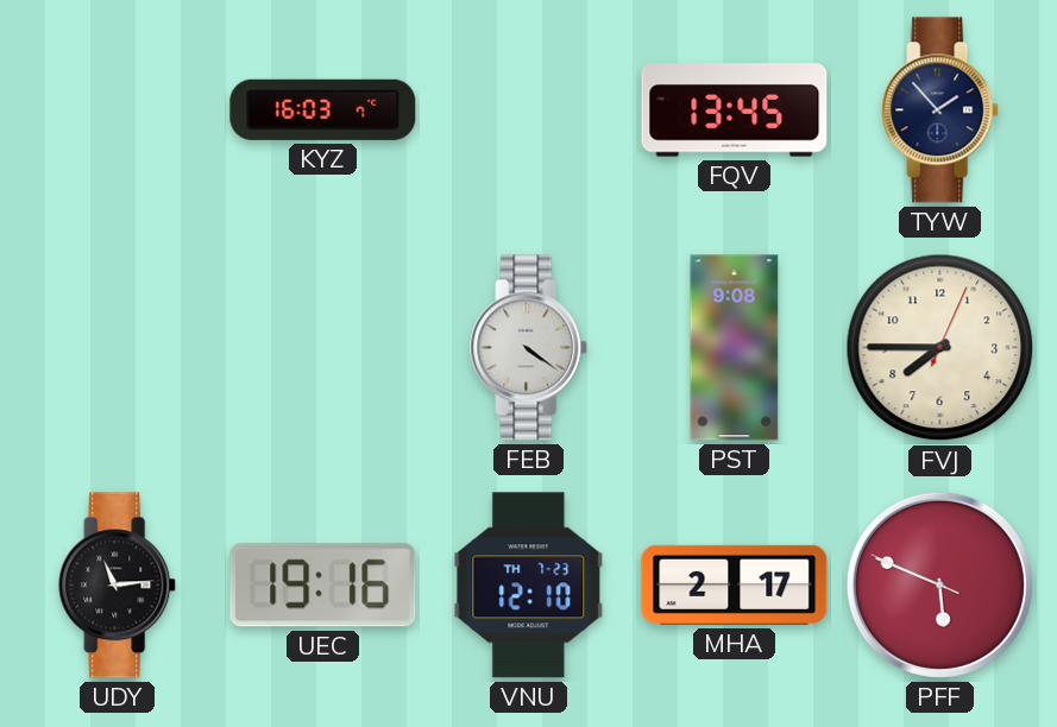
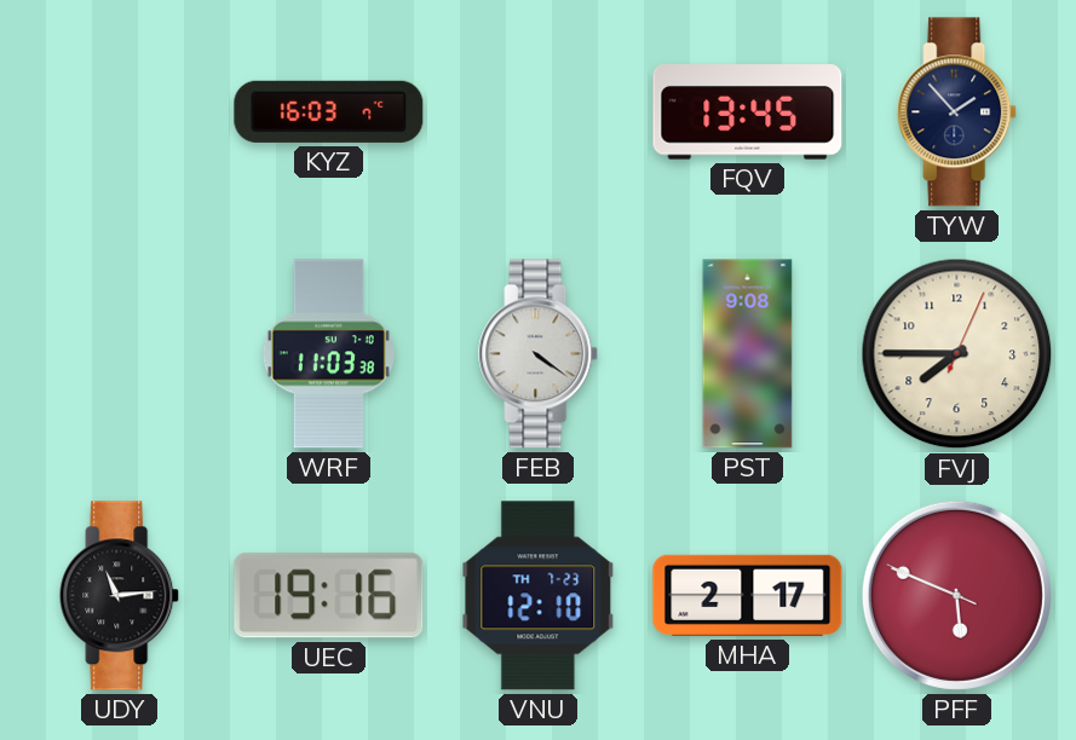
WRF: none -> 11:03
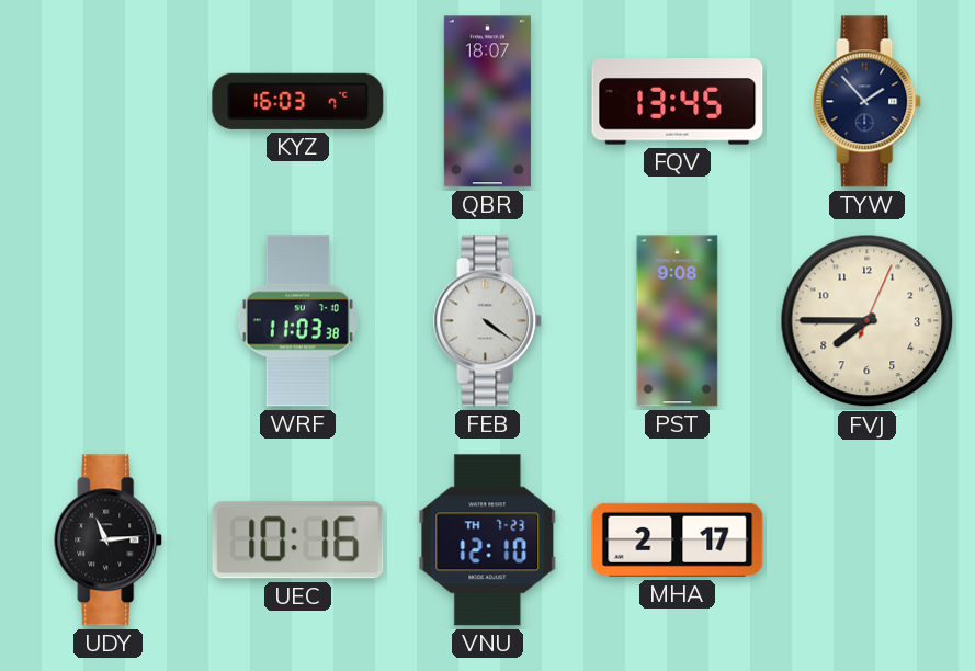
QBR: none -> 18:07
UEC: 19:16 -> 10:16
PFF: 5:48 -> none
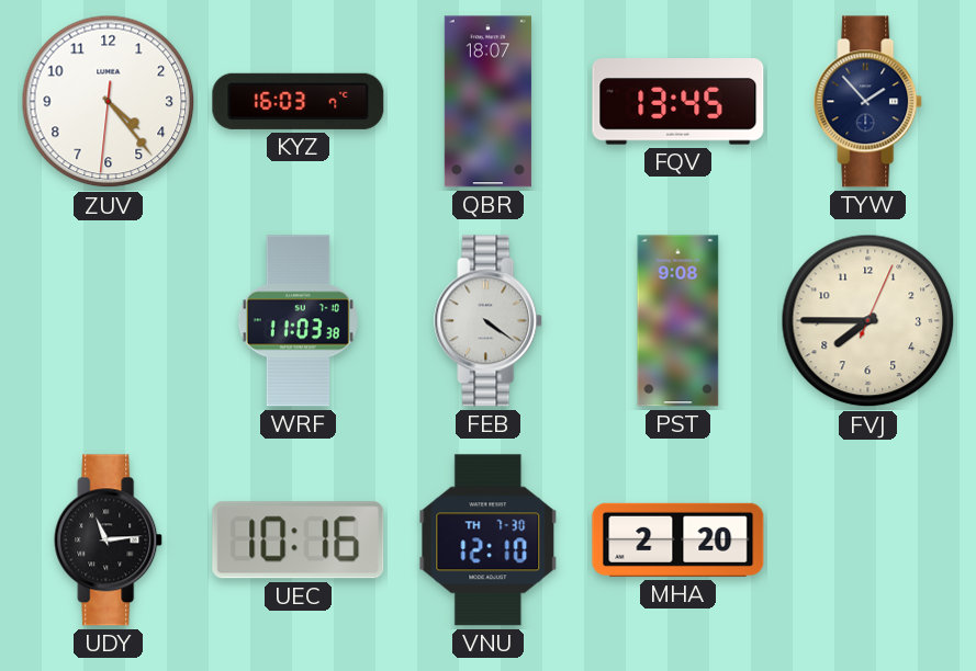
ZUV: none -> 4:23
VNU date: TH 7-23 -> TH 7-30
MHA: 2:17 -> 2:20
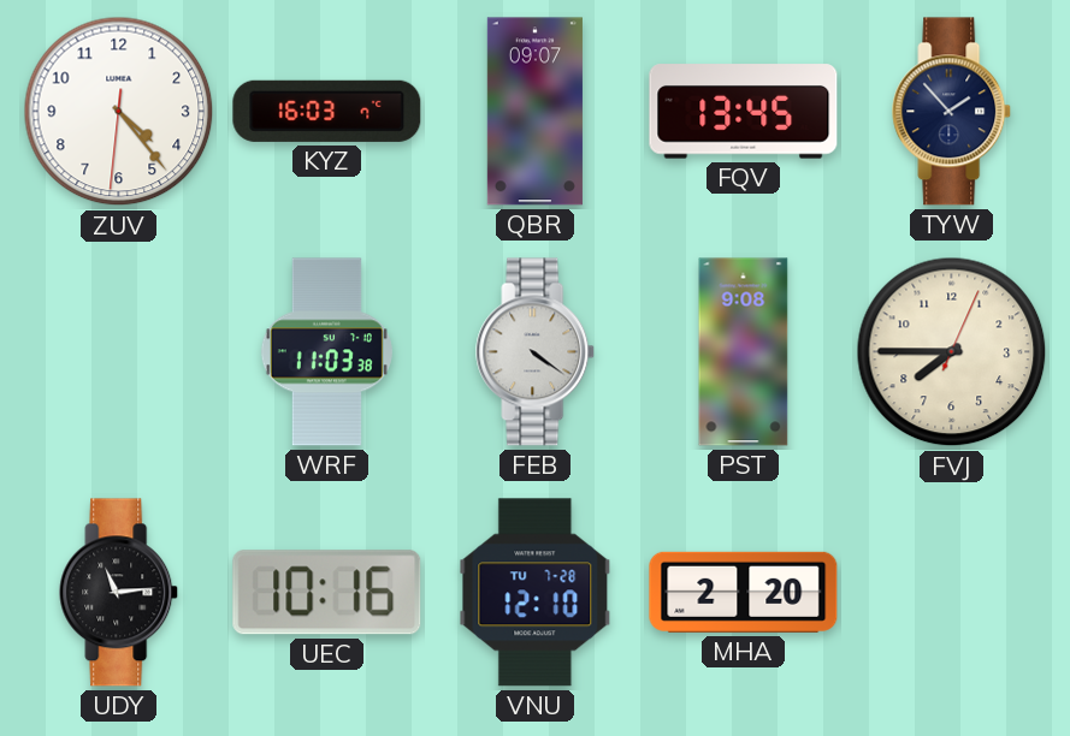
QBR: 18:07 -> 09:07
VNU date: TH 7-30 -> TU 7-28
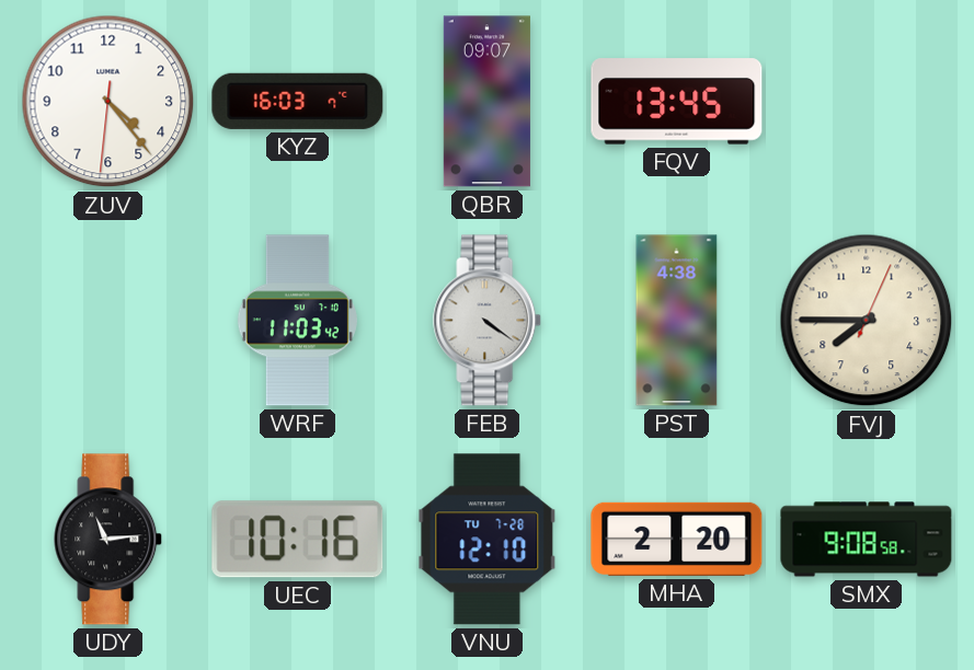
TYW: 1:53 -> none
WRF: 11:03:38 -> 11:03:42
PST: 9:08 -> 4:38
SMX: none -> 9:08
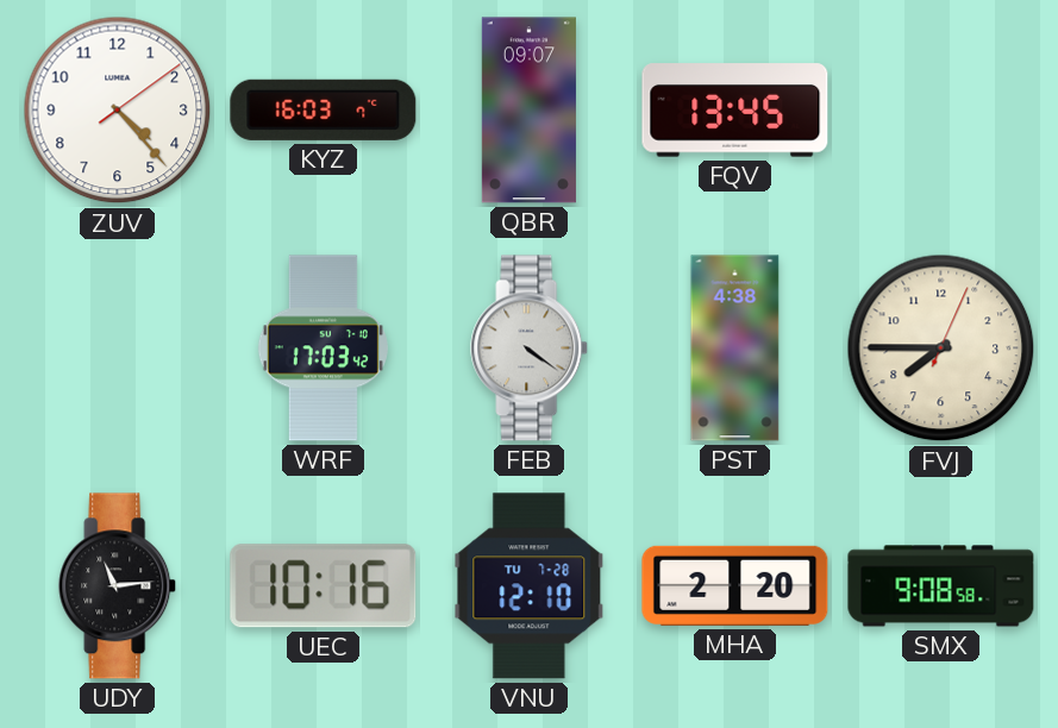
ZUV: 4:23:31 -> 4:23:09
WRF: 11:03 -> 17:03
